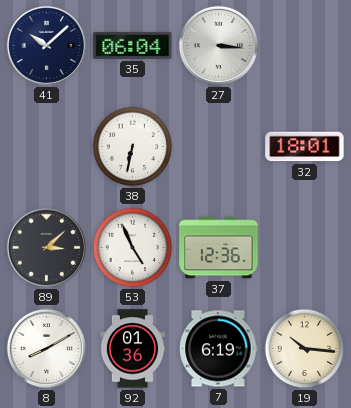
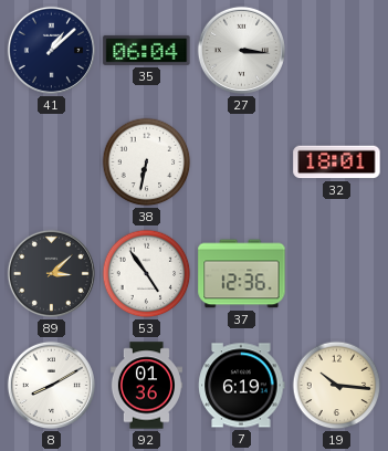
41: 10:08 -> 1:08
53: 4:56 -> 4:54
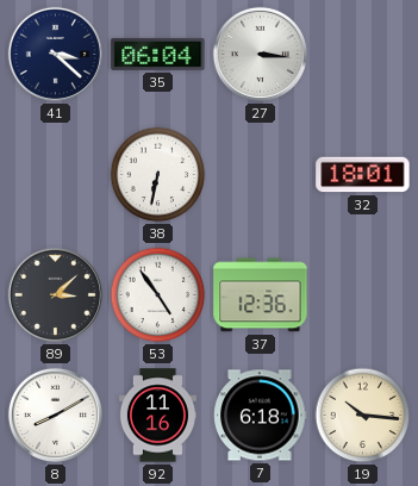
41: 1:08 -> 3:22
92: 01:36 -> 11:16
7: 6:19 -> 6:18
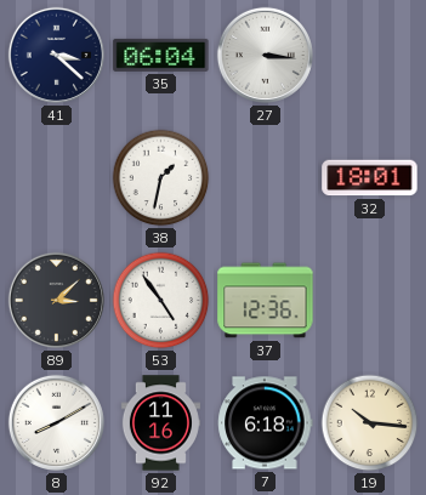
38: 6:32 -> 1:32
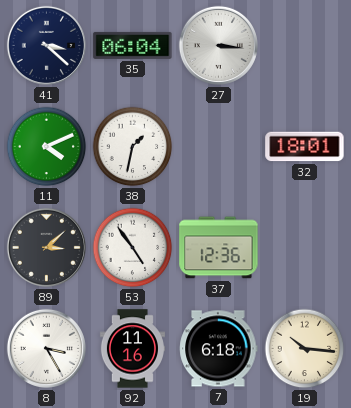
11: none -> 4:11
8: 8:10 -> 3:25
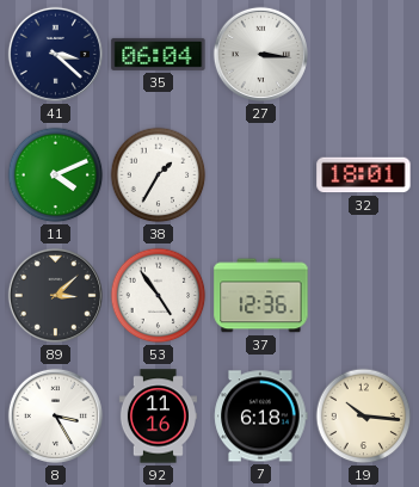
38: 1:32 -> 1:35
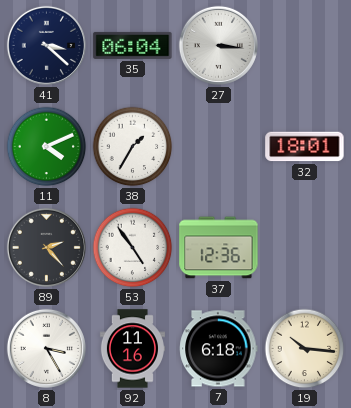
89: 3:08 -> 2:23
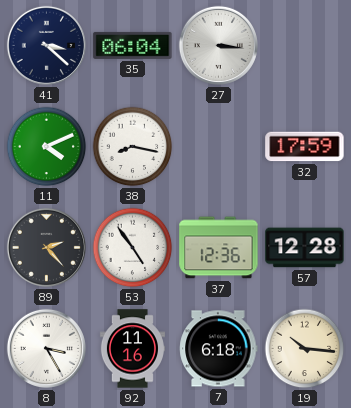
38: 1:35 -> 8:17
32: 18:01 -> 17:59
57: none -> 12:28
